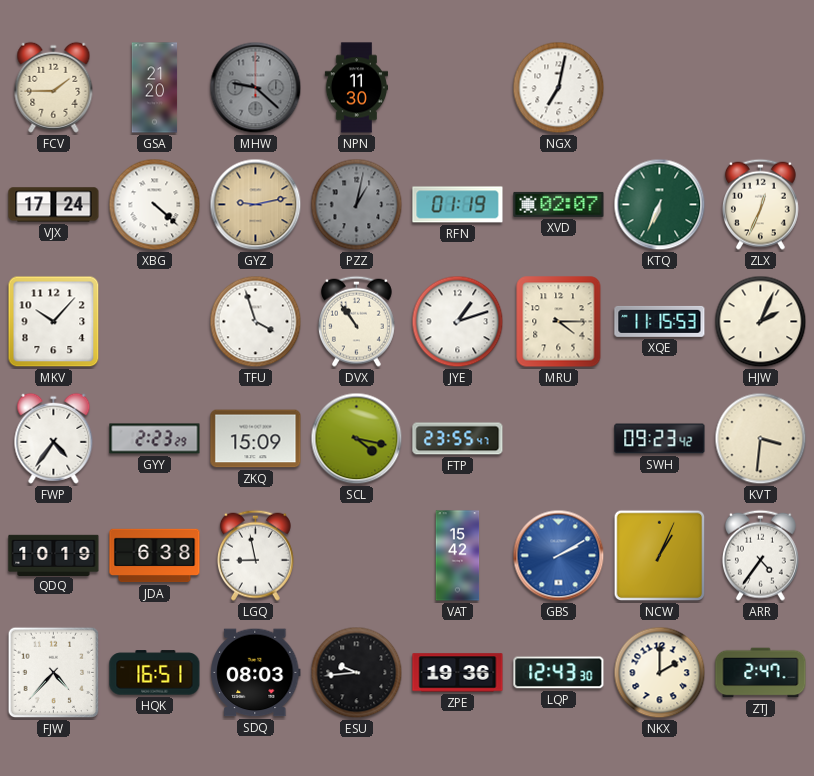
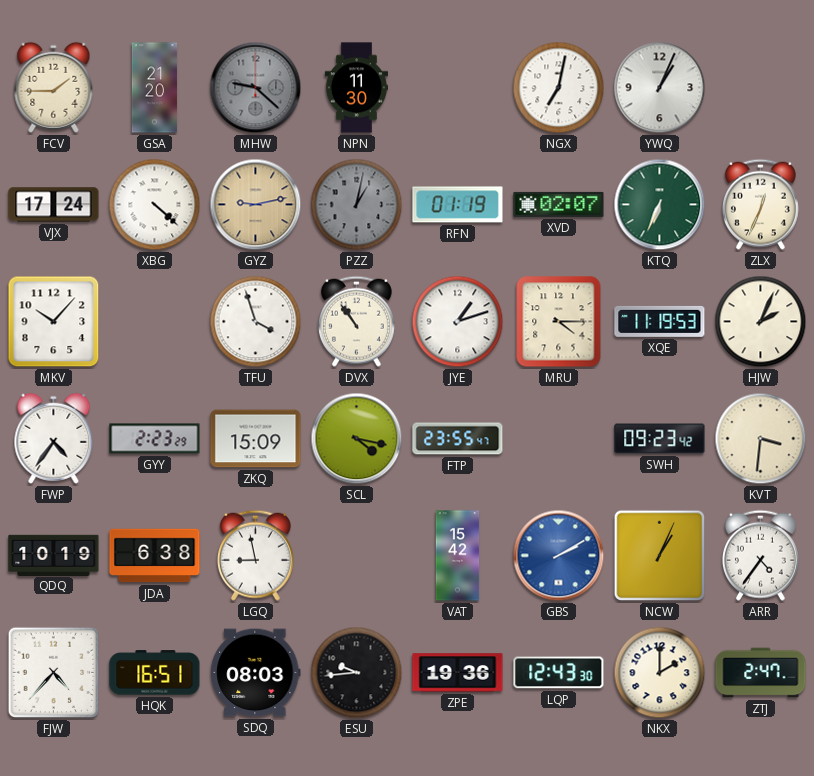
YWQ: none -> 1:04
XQE: 11:15 -> 11:19
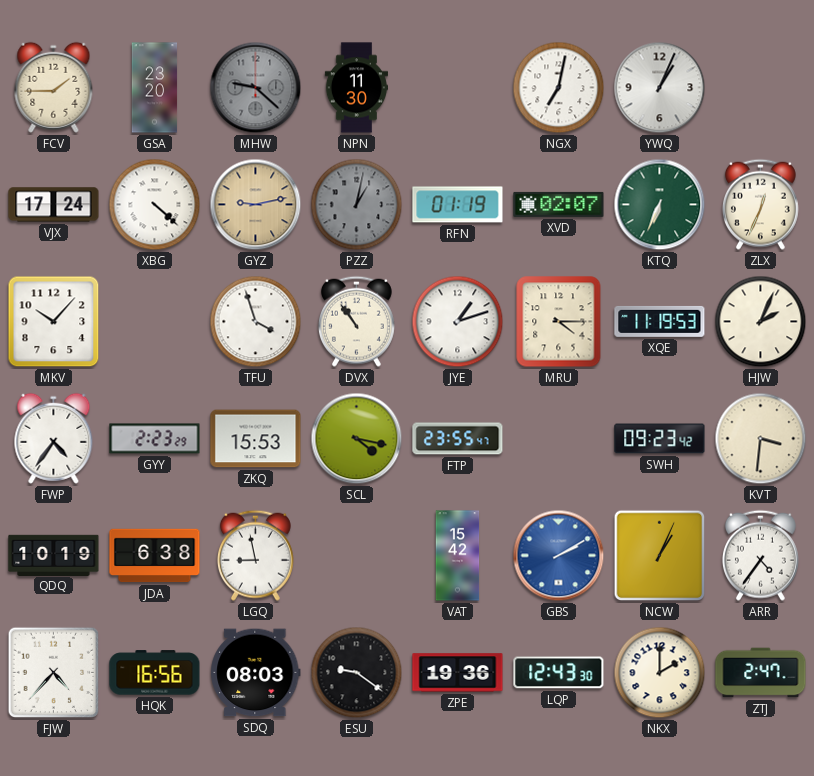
GSA: 21:20 -> 23:20
ZKQ: 15:09 -> 15:53
HQK: 16:51 -> 16:56
ESU: 9:44 -> 9:21
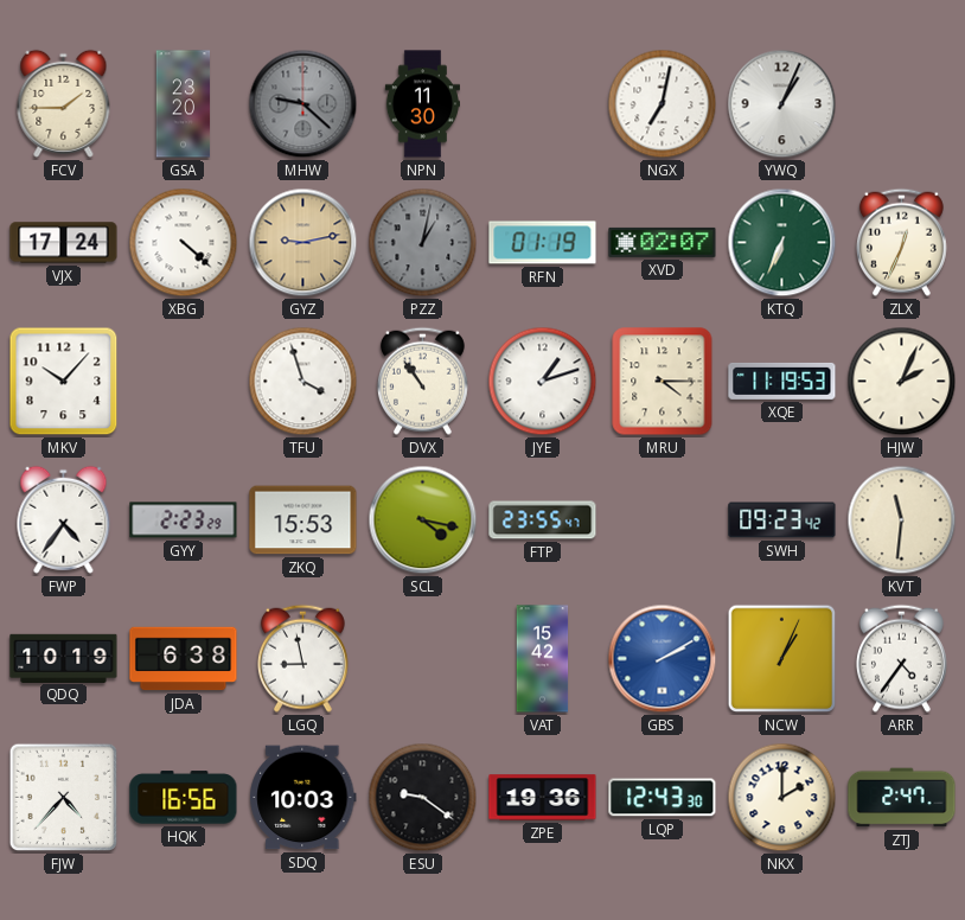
KVT: 3:31 -> 11:31
SDQ: 08:03 -> 10:03
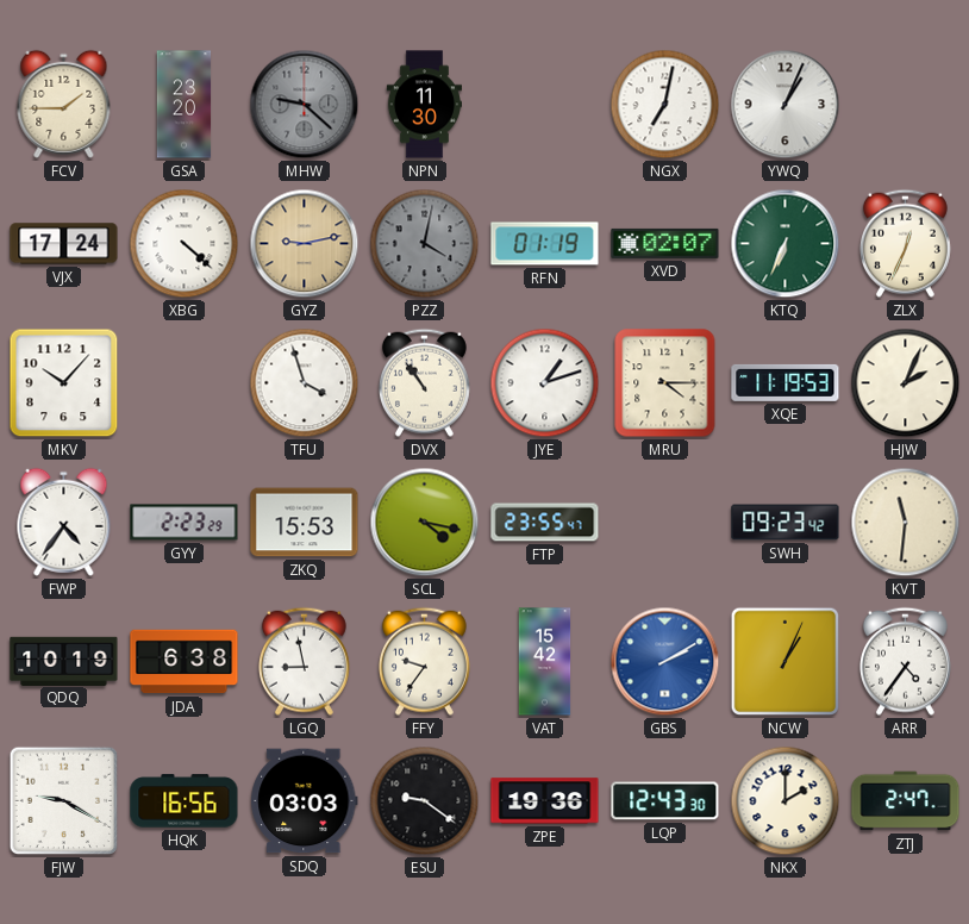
PZZ: 1:02 -> 4:02
FFY: none -> 9:36
FJW: 4:37 -> 9:20
SDQ: 10:03 -> 03:03
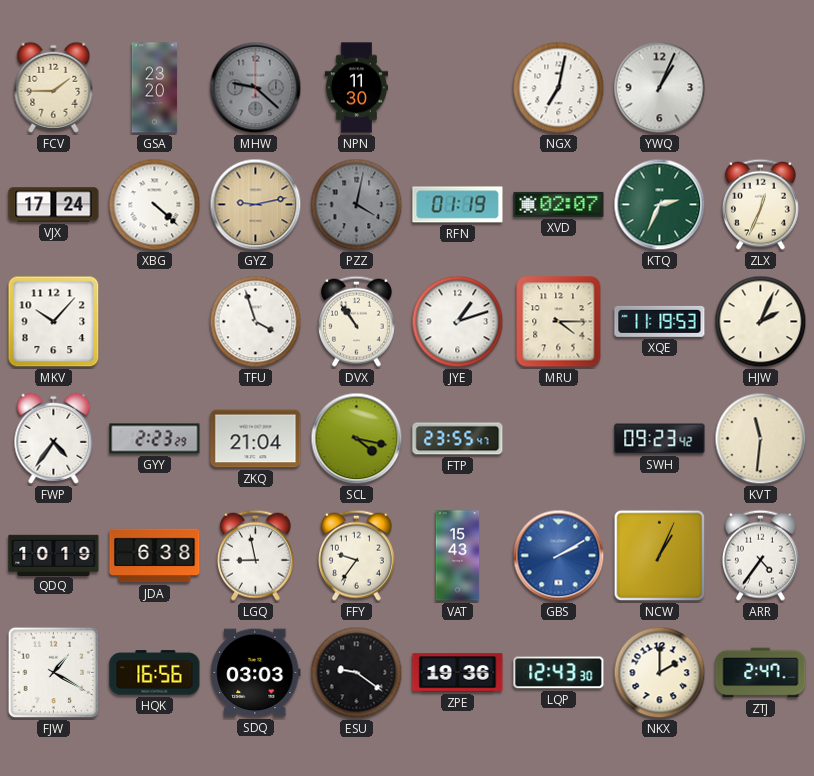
KTQ: 6:34 -> 2:34
ZKQ: 15:53 -> 21:04
VAT: 15:42 -> 15:43
FJW: 9:20 -> 1:20
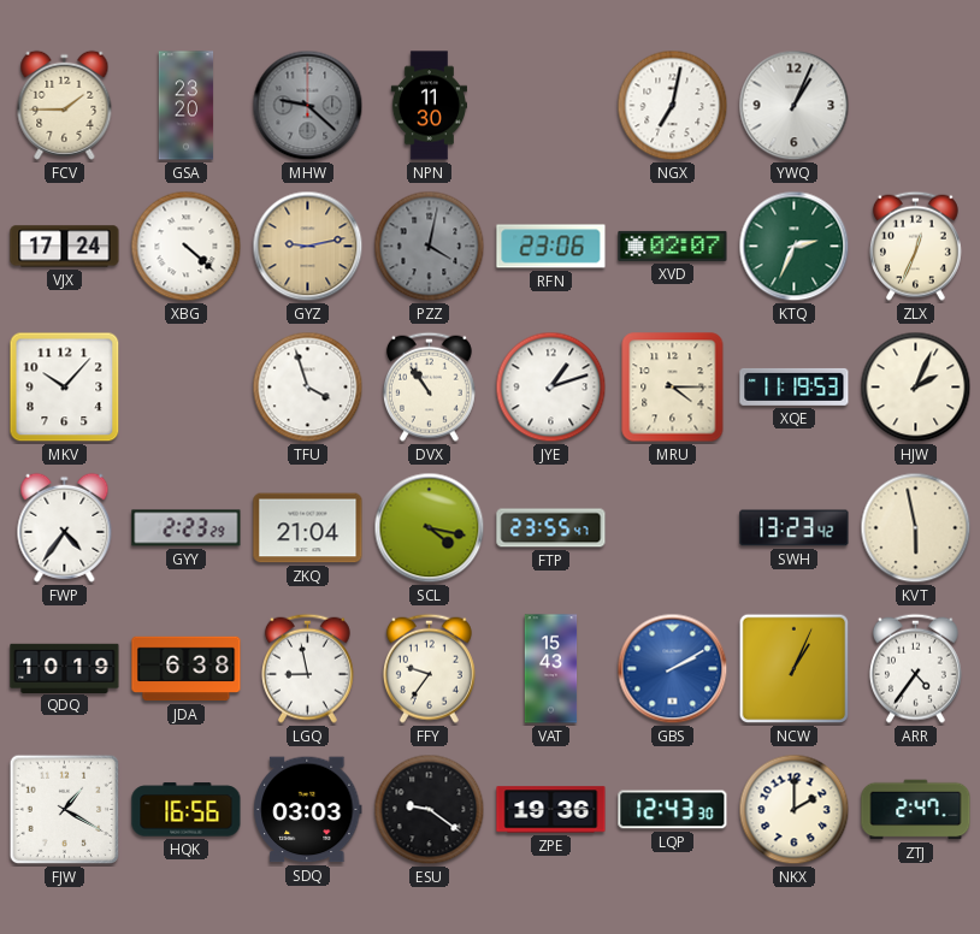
RFN: 01:19 -> 23:06
SWH: 09:23 -> 13:23
KVT: 11:31 -> 5:58
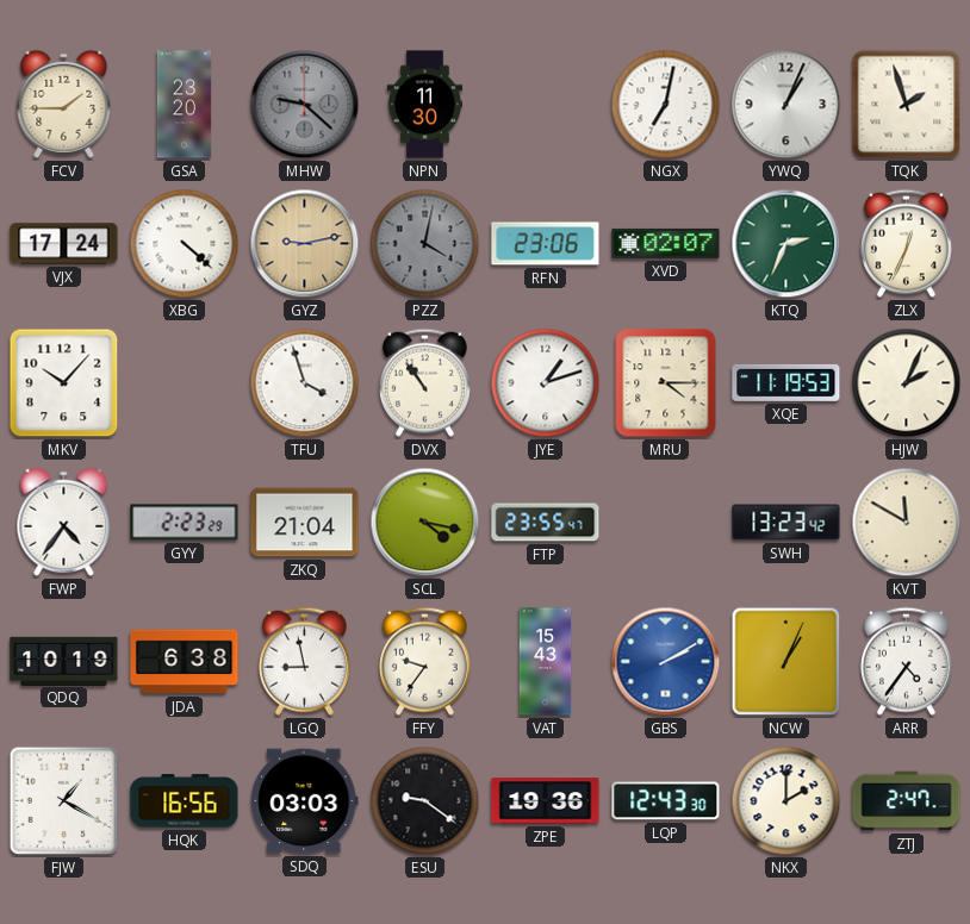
TQK: none -> 1:57
KVT: 5:58 -> 11:50
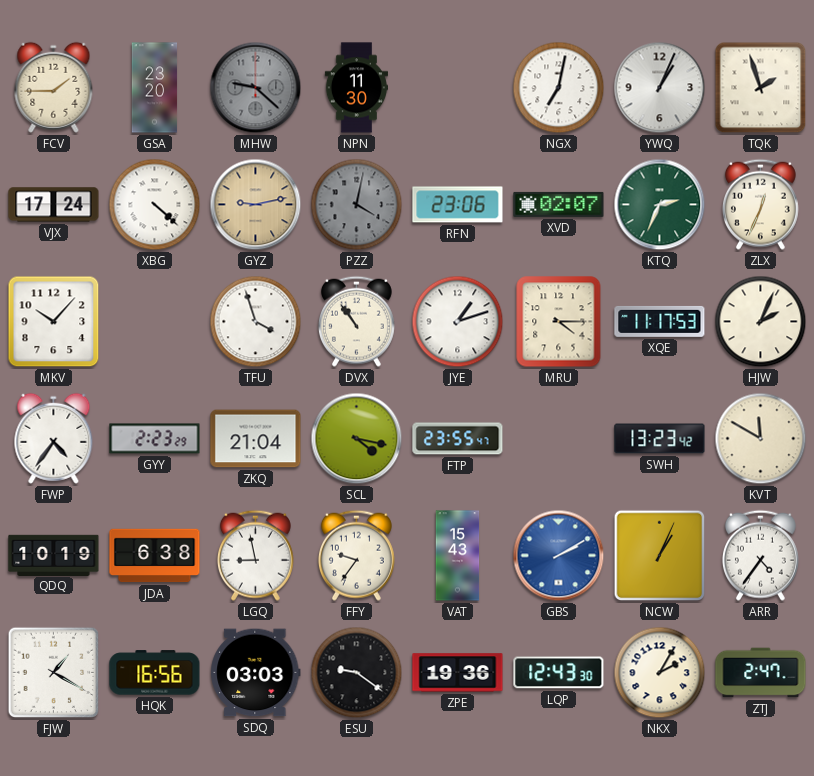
XQE: 11:19 -> 11:17
NKX: 2:00 -> 2:05
